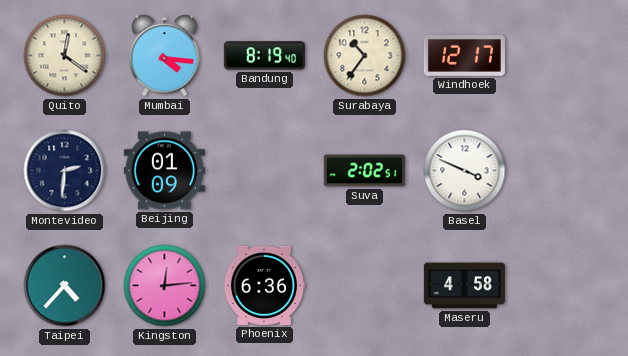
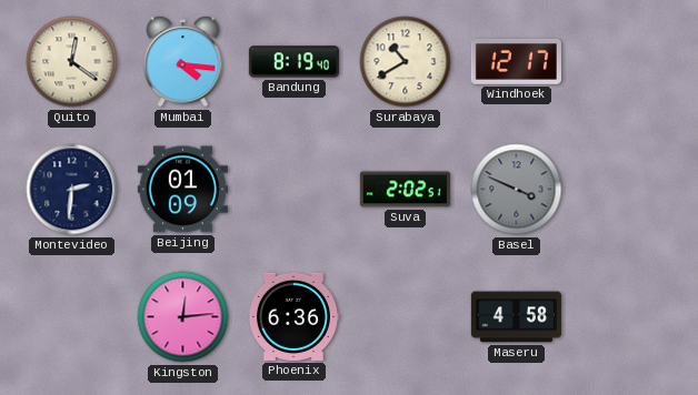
Surabaya: 10:36 -> 10:40
Basel dial: white -> grey
Taipei: 4:37 -> none
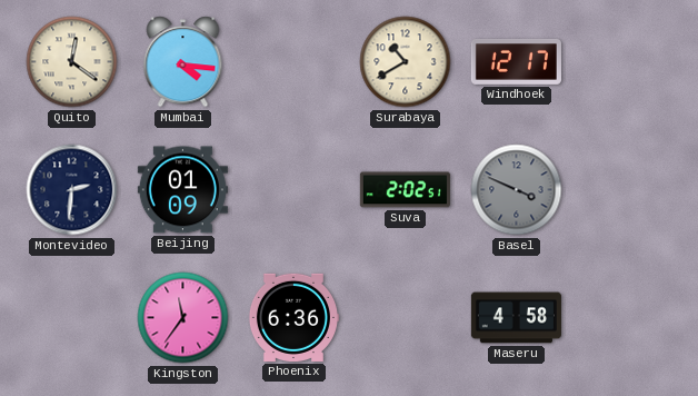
Bandung: 8:19 -> none
Kingston: 12:14 -> 11:36
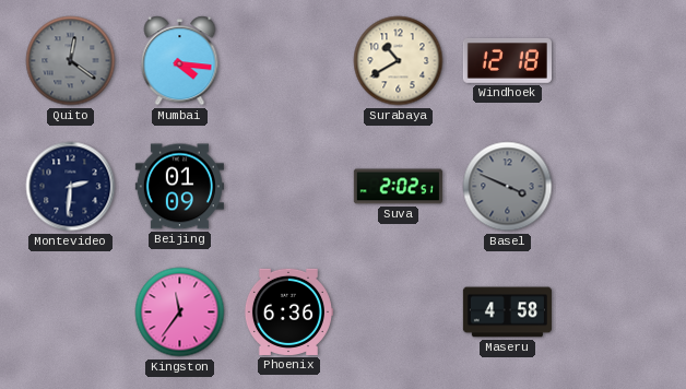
Quito dial: cream -> grey
Windhoek: 12:17 -> 12:18
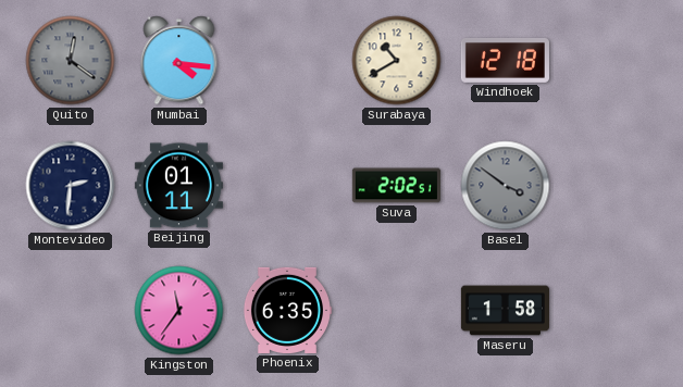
Beijing: 01:09 -> 01:11
Basel: 3:49 -> 3:51
Phoenix: 6:36 -> 6:35
Maseru: 4:58 -> 1:58
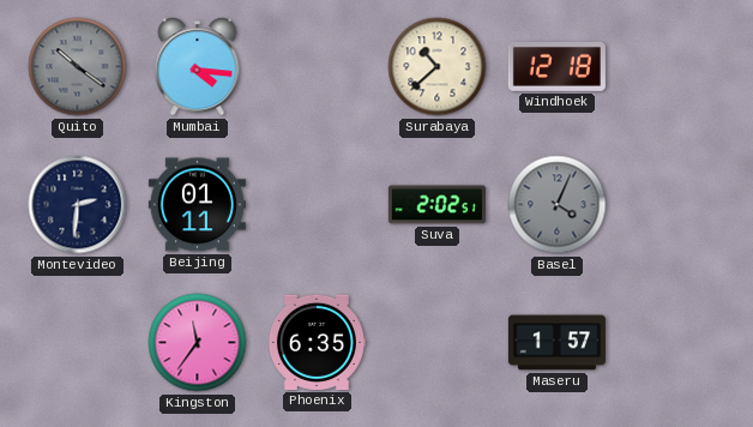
Quito: 12:21 -> 10:21
Surabaya: 10:40 -> 10:38
Basel: 3:51 -> 4:04
Maseru: 1:58 -> 1:57
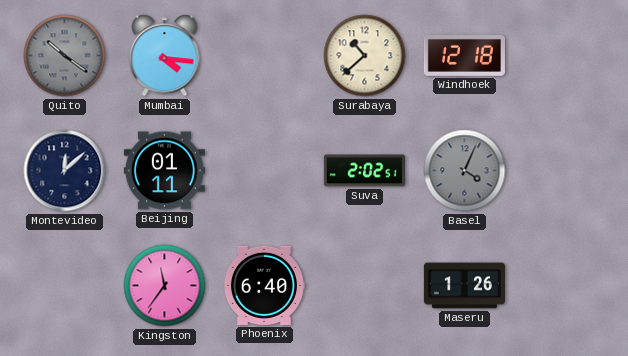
Montevideo: 2:31 -> 12:08
Phoenix: 6:35 -> 6:40
Maseru: 1:57 -> 1:26
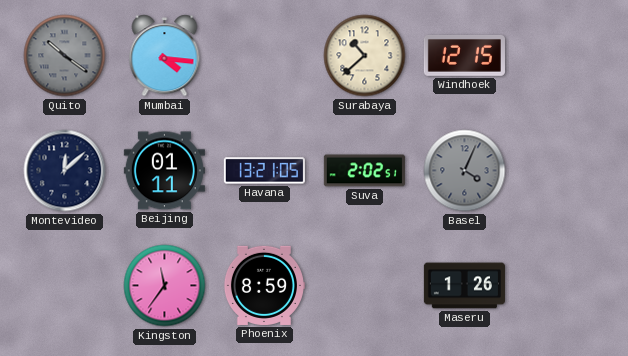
Windhoek: 12:18 -> 12:15
Havana: none -> 13:21
Phoenix: 6:40 -> 8:59
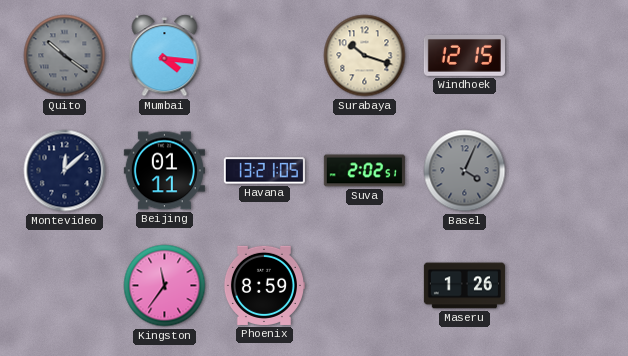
Surabaya: 10:38 -> 10:18
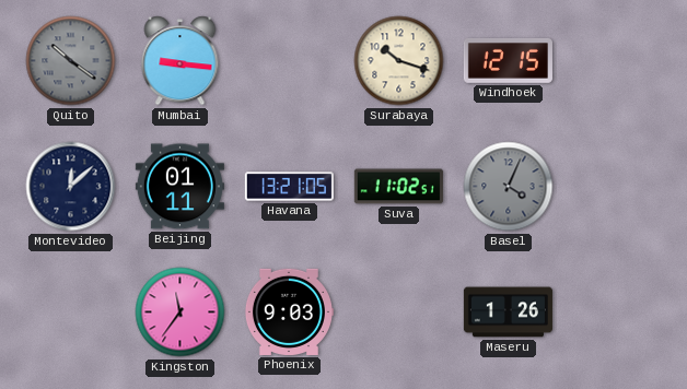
Mumbai: 4:16 -> 9:16
Suva: 2:02 -> 11:02
Phoenix: 8:59 -> 9:03
